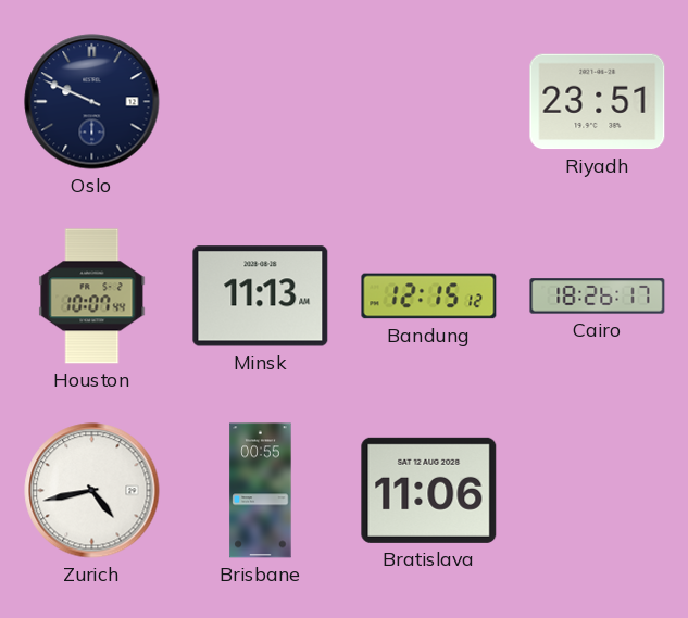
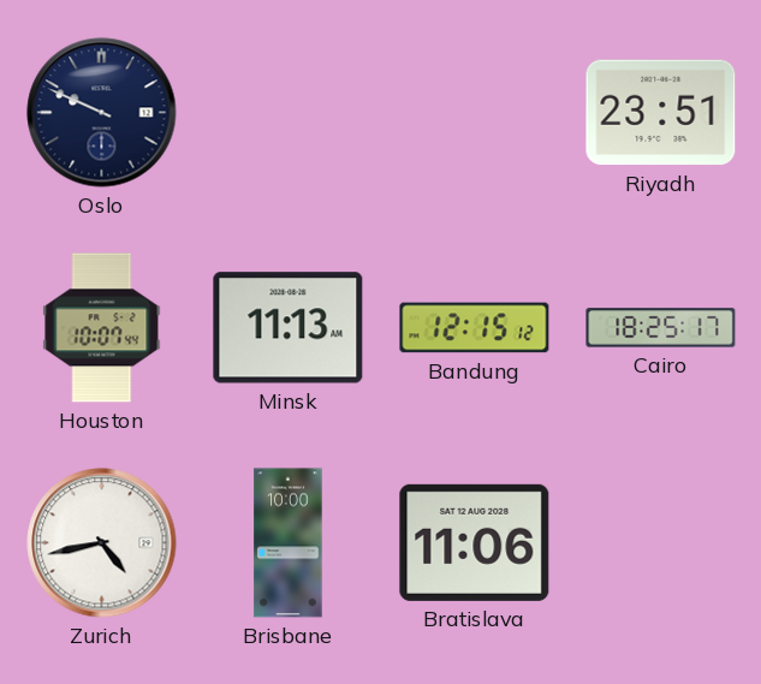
Cairo: 18:26 -> 18:25
Brisbane: 00:55 -> 10:00
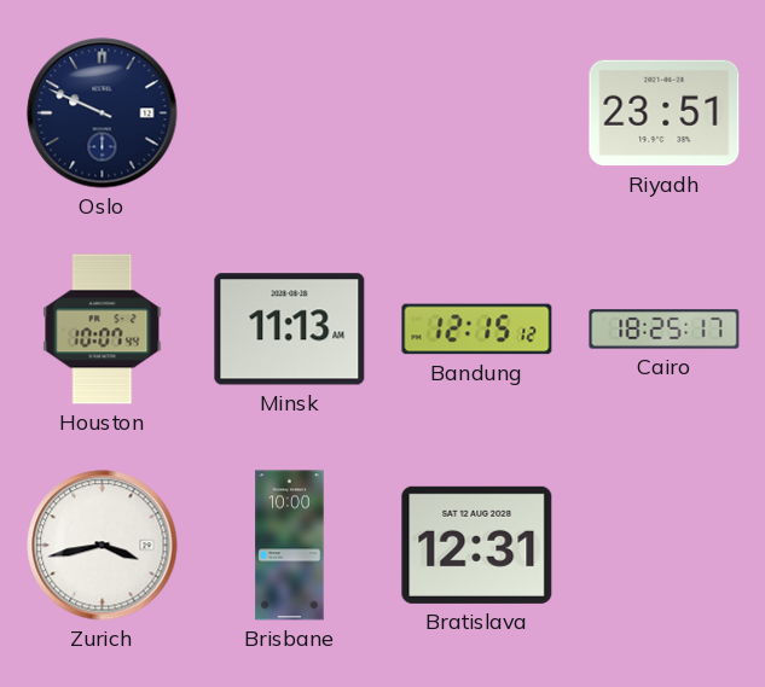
Zurich: 4:43 -> 3:43
Bratislava: 11:06 -> 12:31
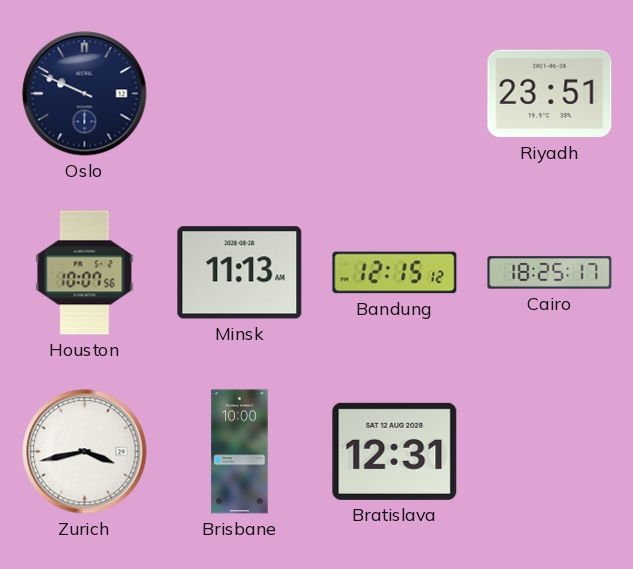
Houston: 10:07:44 -> 10:07:56
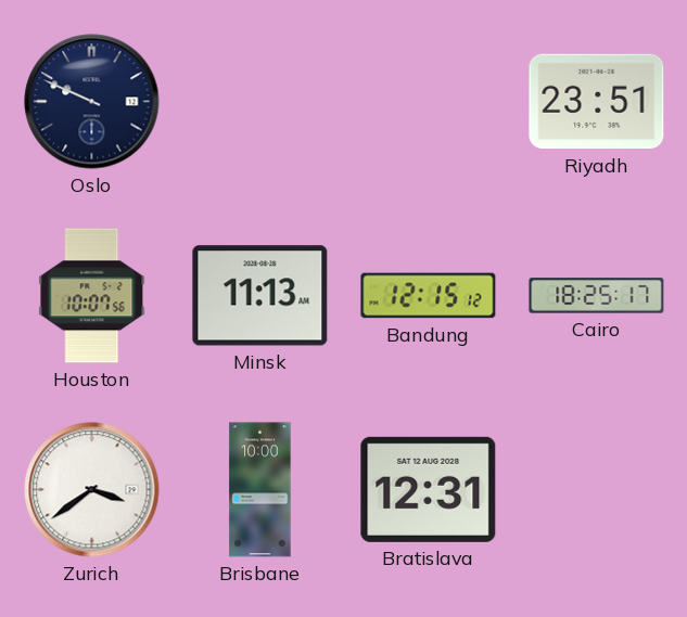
Zurich: 3:43 -> 3:39
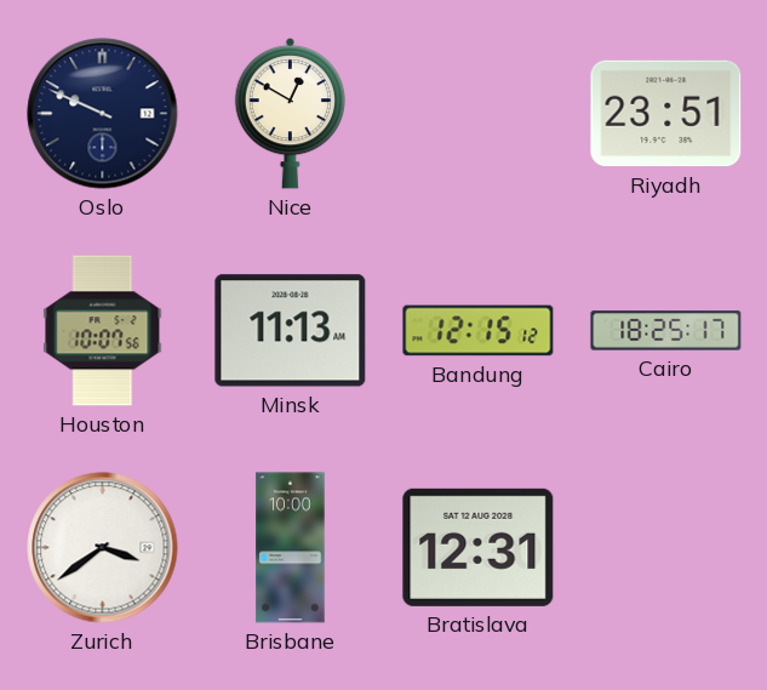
Nice: none -> 12:50
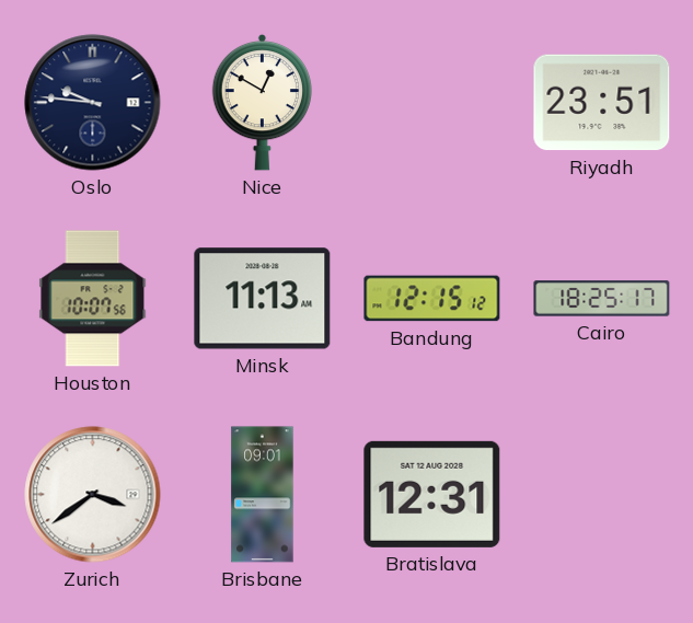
Oslo: 9:49 -> 9:46
Brisbane: 10:00 -> 09:01
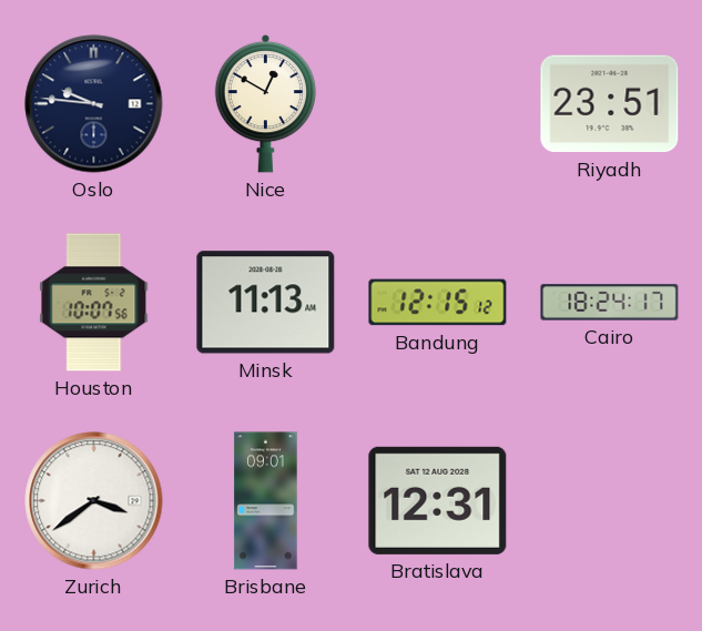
Cairo: 18:25 -> 18:24
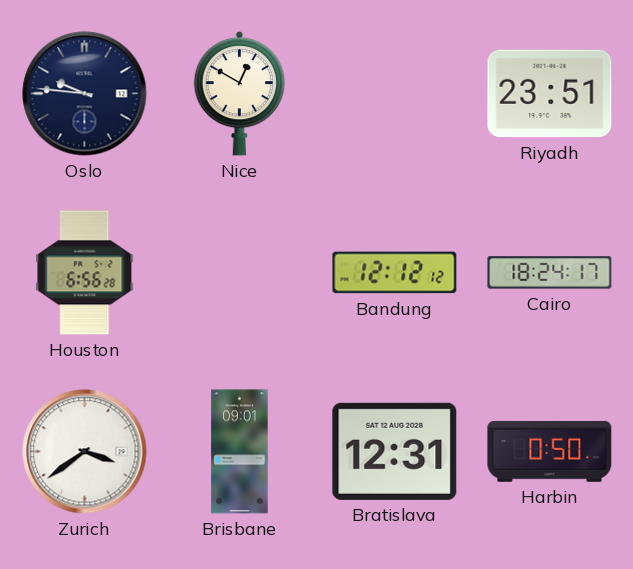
Houston: 10:07 -> 6:56
Minsk: 11:13 -> none
Bandung: 12:15 -> 12:12
Harbin: none -> 0:50
